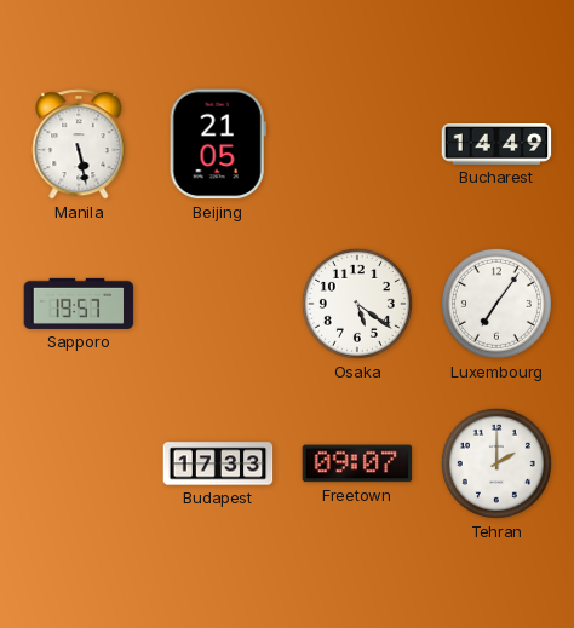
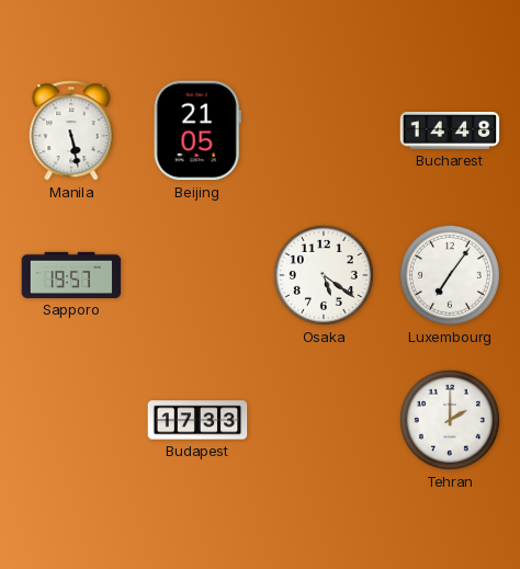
Bucharest: 14:49 -> 14:48
Freetown: 09:07 -> none
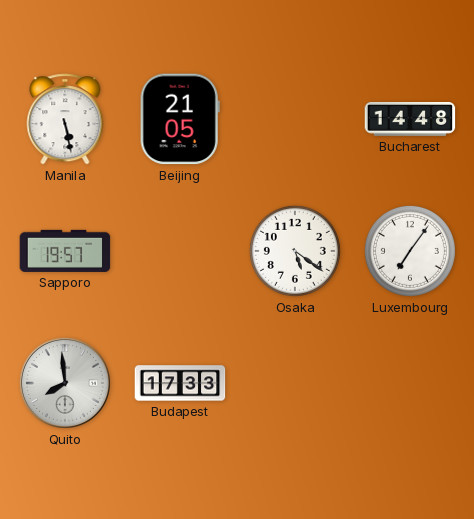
Quito: none -> 7:59
Tehran: 2:00 -> none
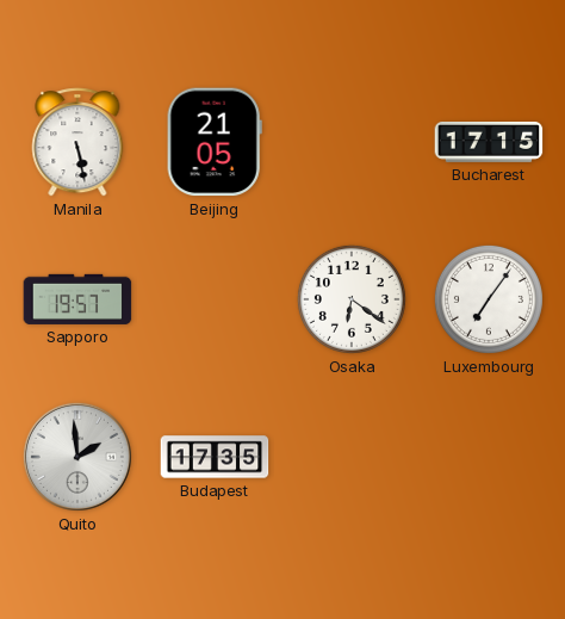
Bucharest: 14:48 -> 17:15
Osaka: 5:21 -> 6:21
Quito: 7:59 -> 1:59
Budapest: 17:33 -> 17:35
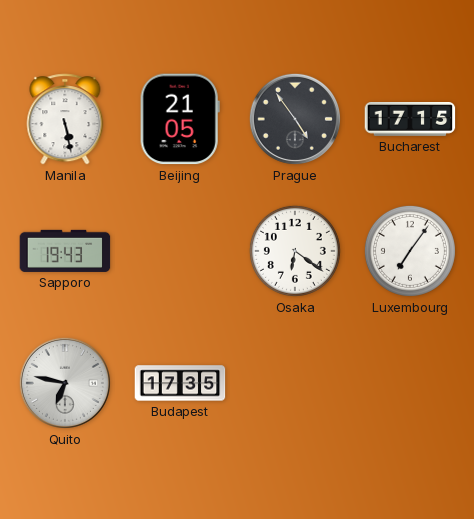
Prague: none -> 4:54
Sapporo: 19:57 -> 19:43
Quito: 1:59 -> 6:47
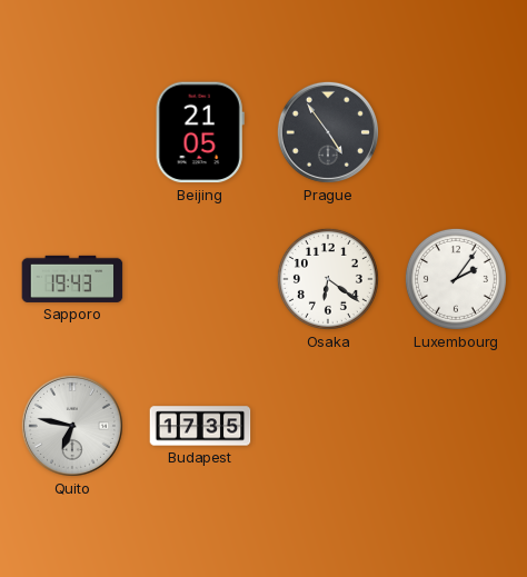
Manila: 5:28 -> none
Bucharest: 17:15 -> none
Luxembourg: 7:06 -> 2:06
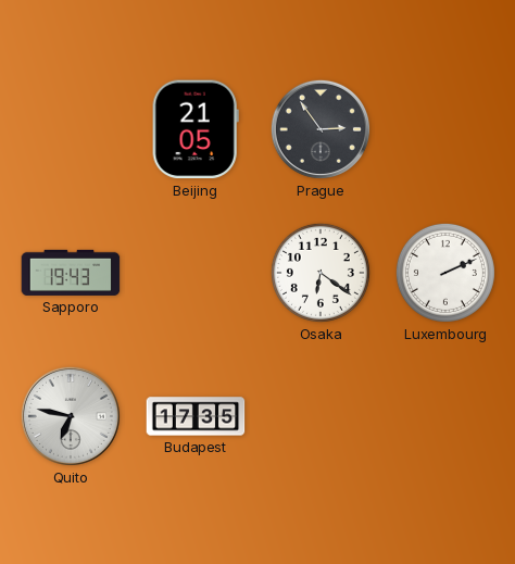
Prague: 4:54 -> 2:54
Luxembourg: 2:06 -> 2:11
